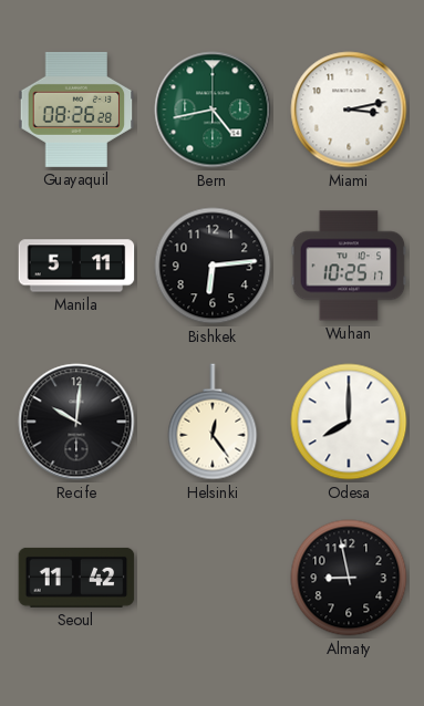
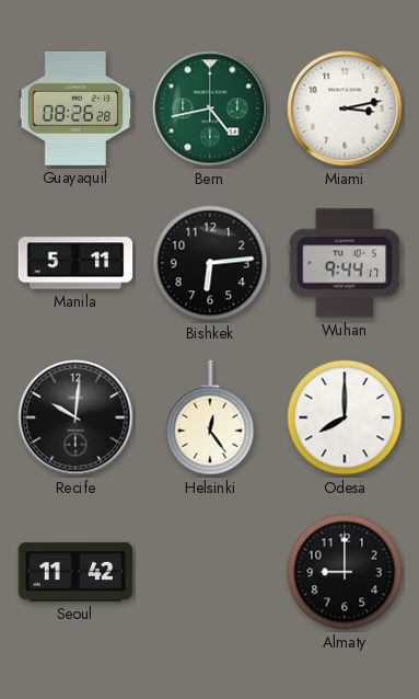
Wuhan: 10:25 -> 9:44
Almaty: 8:58 -> 9:00
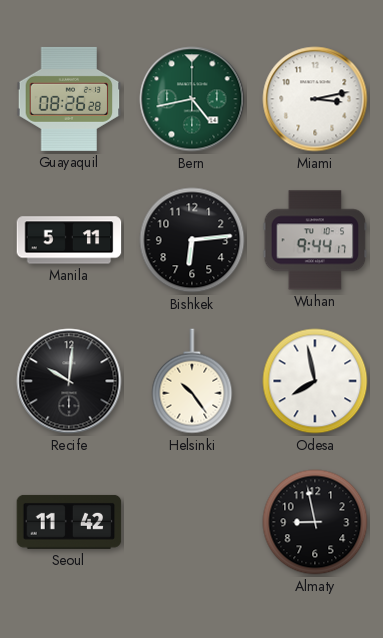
Helsinki: 12:24 -> 10:24
Odesa: 8:00 -> 7:58
Almaty: 9:00 -> 8:58
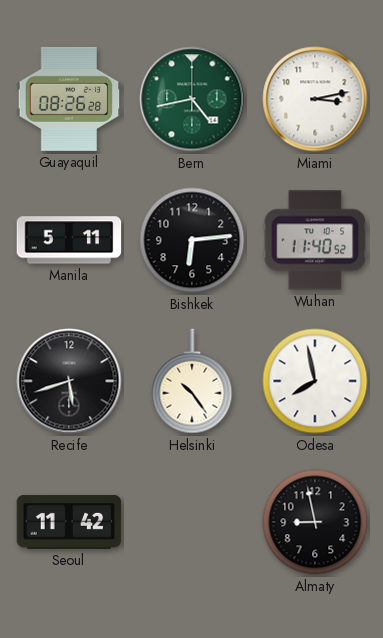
Wuhan: 9:44 -> 11:40
Recife: 10:01 -> 5:42
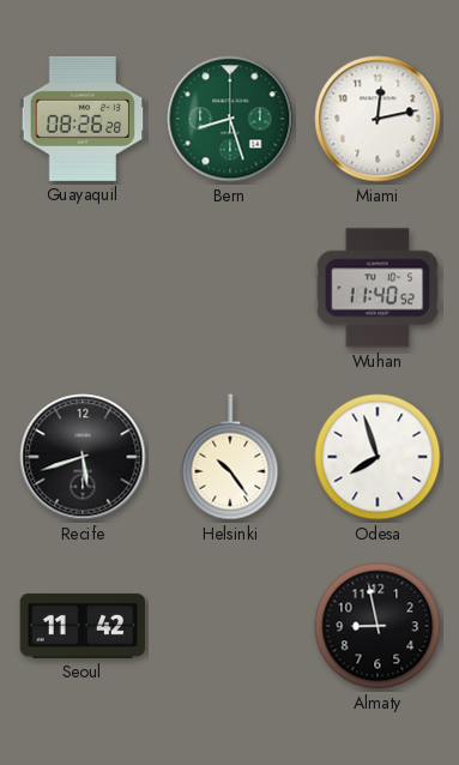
Bern: 4:43 -> 8:27
Miami: 3:13 -> 12:13
Manila: 5:11 -> none
Bishkek: 6:14 -> none
Odesa: 7:58 -> 7:57
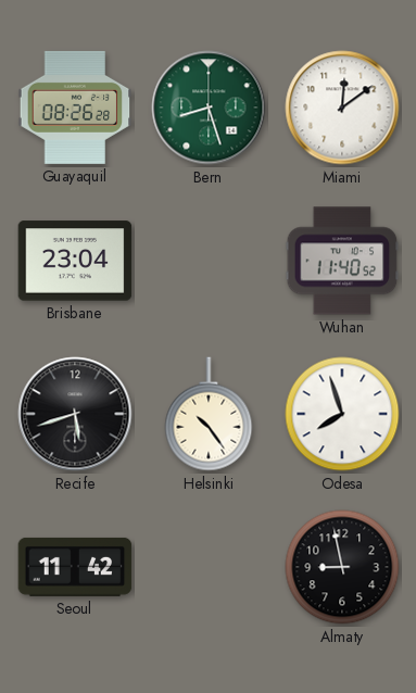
Miami: 12:13 -> 12:09
Brisbane: none -> 23:04
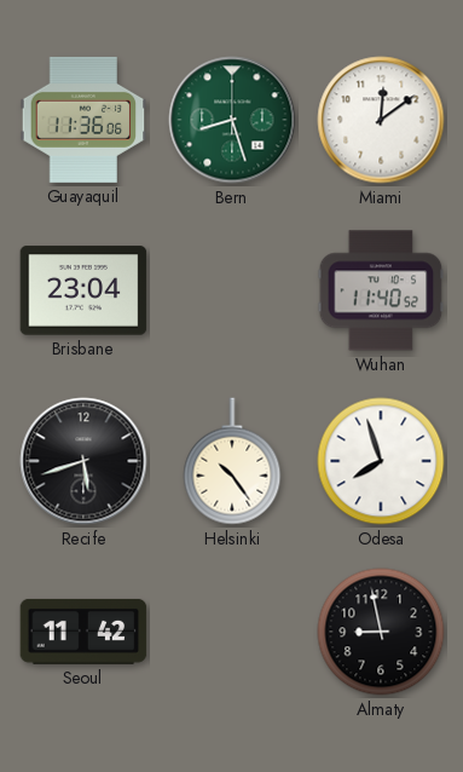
Guayaquil: 08:26 -> 11:36
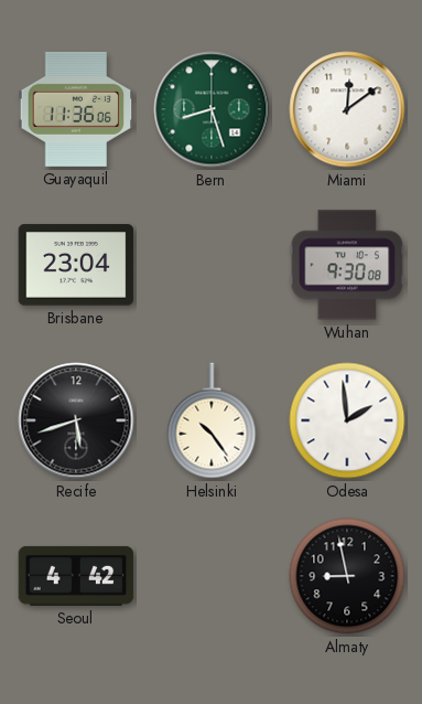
Wuhan: 11:40 -> 9:30
Odesa: 7:57 -> 1:59
Seoul: 11:42 -> 4:42
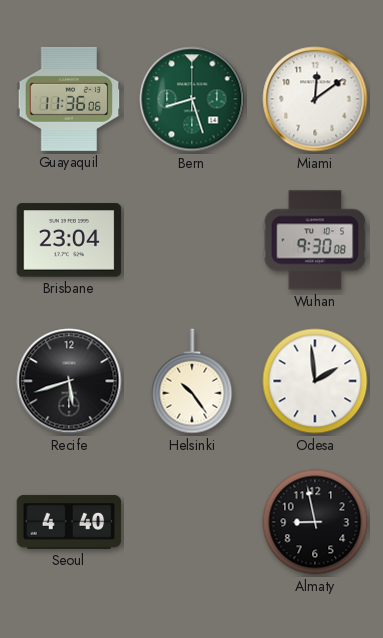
Seoul: 4:42 -> 4:40
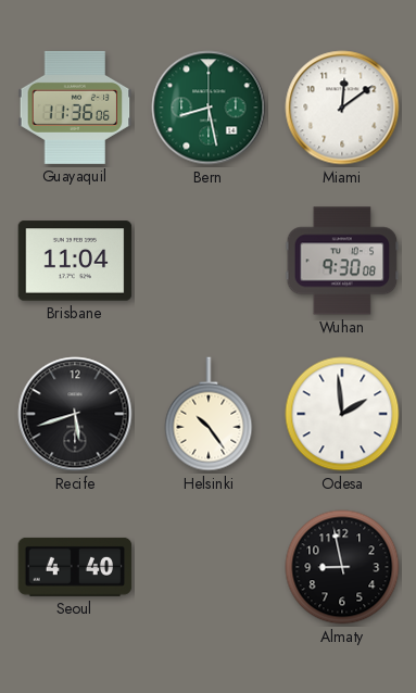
Bern: 8:27 -> 8:28
Brisbane: 23:04 -> 11:04
